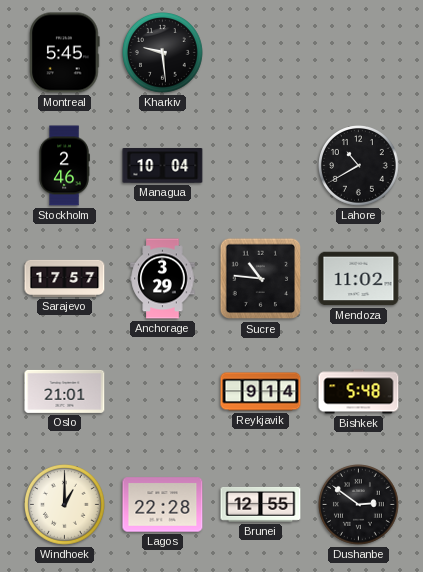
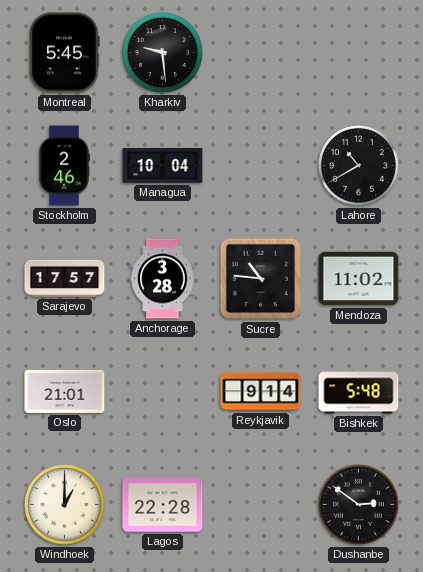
Anchorage: 3:29 -> 3:28
Brunei: 12:55 -> none
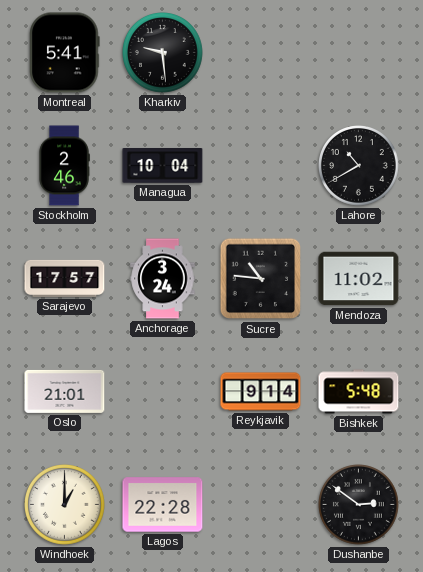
Montreal: 5:45 -> 5:41
Anchorage: 3:28 -> 3:24
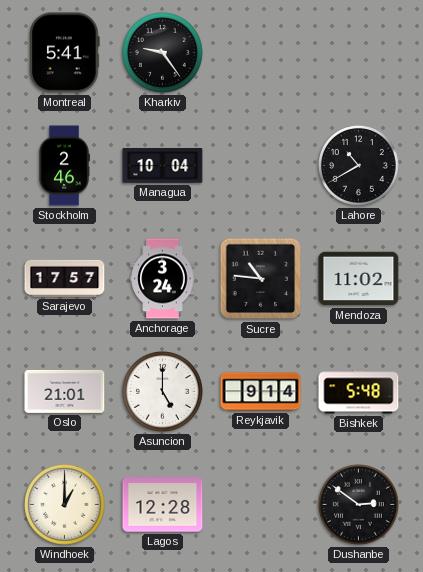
Kharkiv: 9:29 -> 9:24
Asuncion: none -> 5:00
Lagos: 22:28 -> 12:28
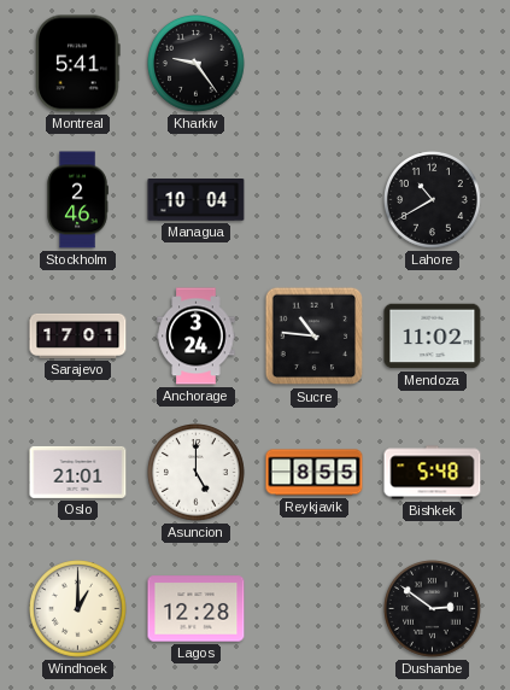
Sarajevo: 17:57 -> 17:01
Reykjavik: 9:14 -> 8:55
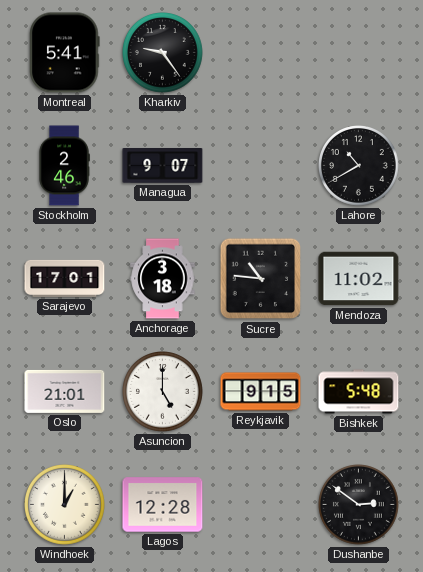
Managua: 10:04 -> 9:07
Anchorage: 3:24 -> 3:18
Reykjavik: 8:55 -> 9:15
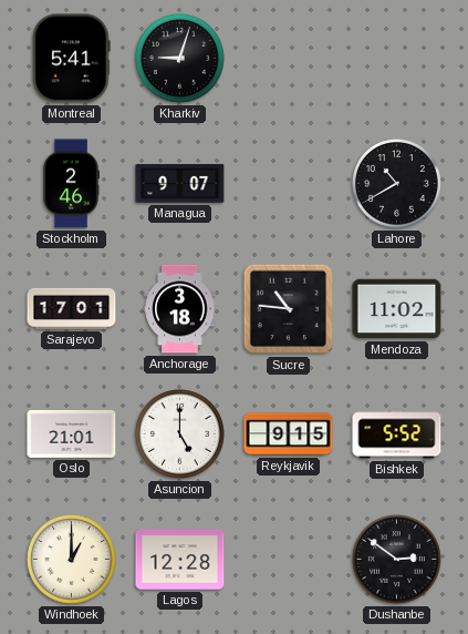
Kharkiv: 9:24 -> 9:03
Bishkek: 5:48 -> 5:52
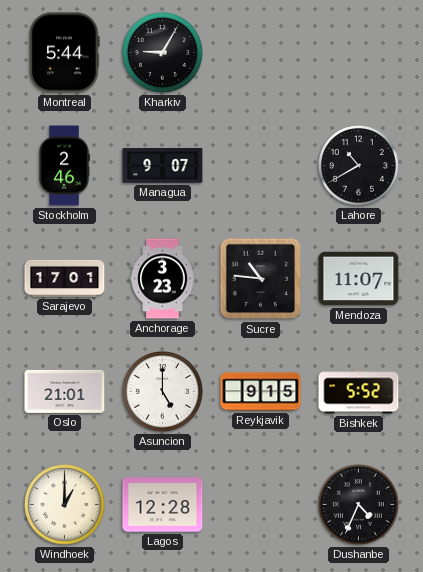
Montreal: 5:41 -> 5:44
Kharkiv: 9:03 -> 9:05
Anchorage: 3:18 -> 3:23
Mendoza: 11:02 -> 11:07
Dushanbe: 2:51 -> 4:34
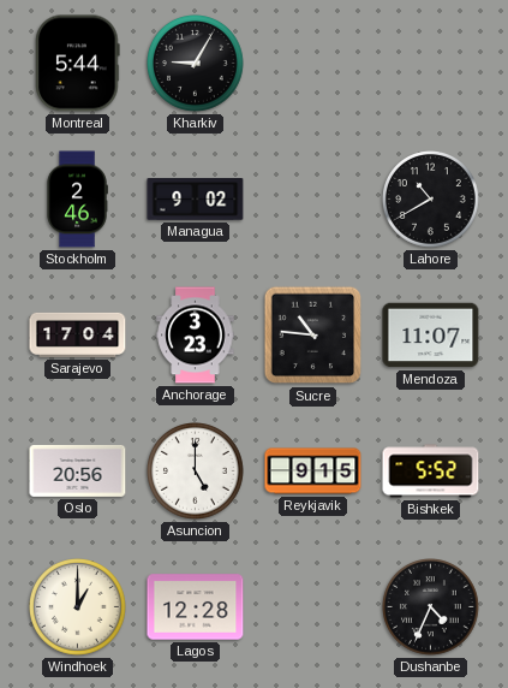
Managua: 9:07 -> 9:02
Sarajevo: 17:01 -> 17:04
Oslo: 21:01 -> 20:56
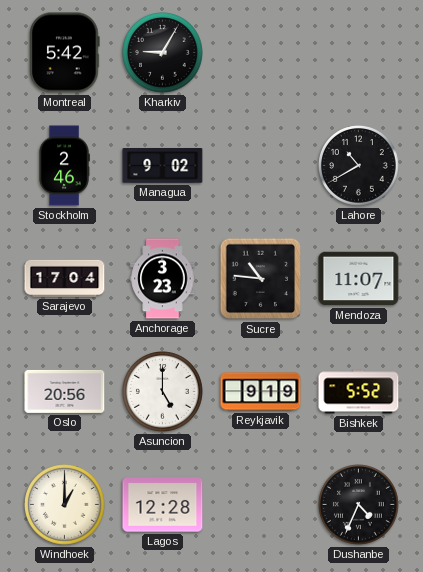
Montreal: 5:44 -> 5:42
Reykjavik: 9:15 -> 9:19
